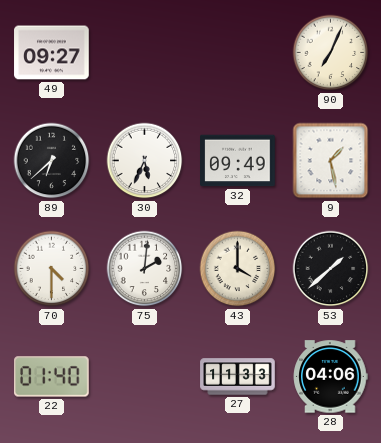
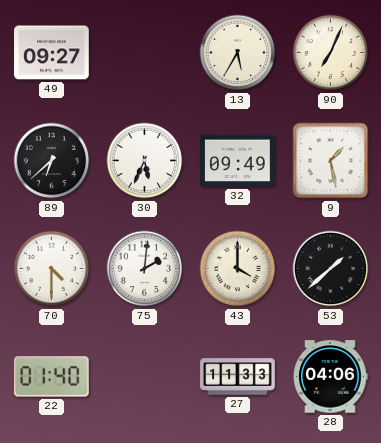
13: none -> 5:35
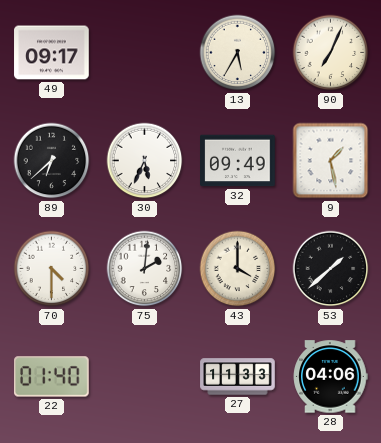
49: 09:27 -> 09:17
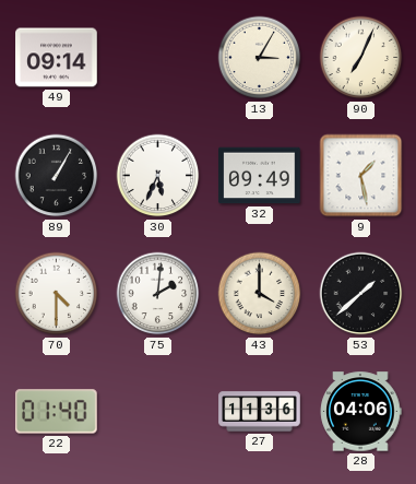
49: 09:17 -> 09:14
13: 5:35 -> 3:05
89: 6:38 -> 1:05
27: 11:33 -> 11:36
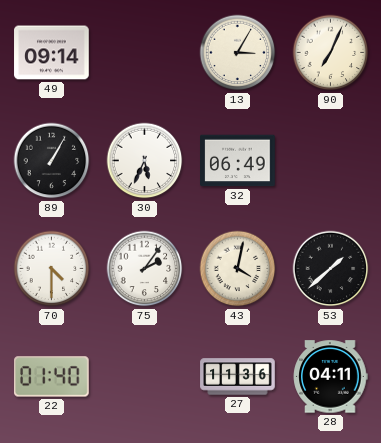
32: 09:49 -> 06:49
9: 1:28 -> none
75: 2:01 -> 2:06
43: 4:00 -> 4:02
28: 04:06 -> 04:11
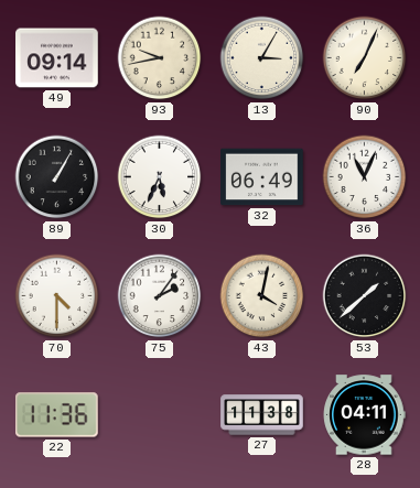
93: none -> 9:43
36: none -> 11:04
22: 01:40 -> 11:36
27: 11:36 -> 11:38
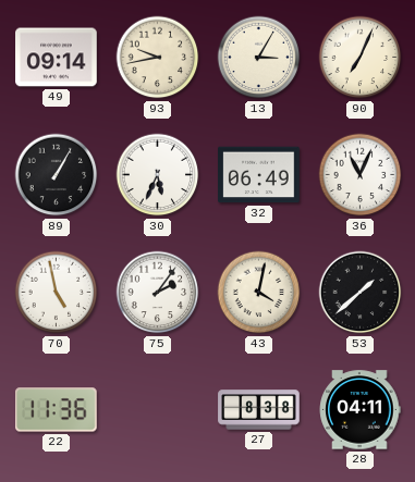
70: 4:30 -> 4:58
27: 11:38 -> 8:38
